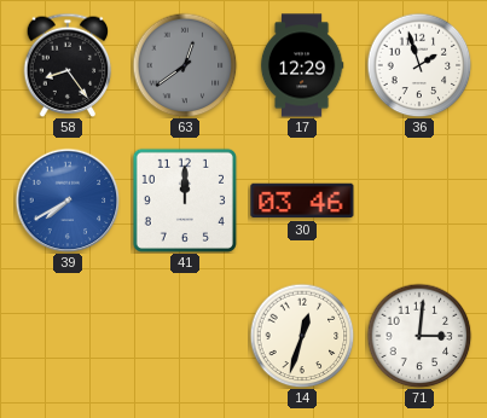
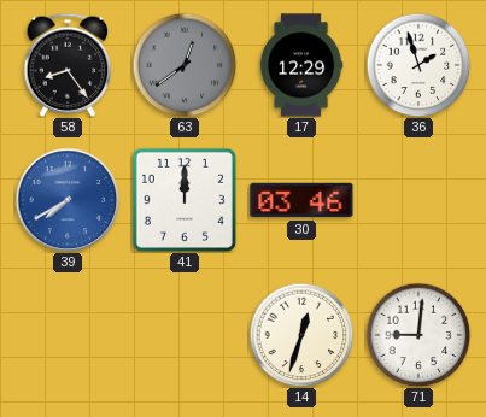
71: 3:01 -> 9:01
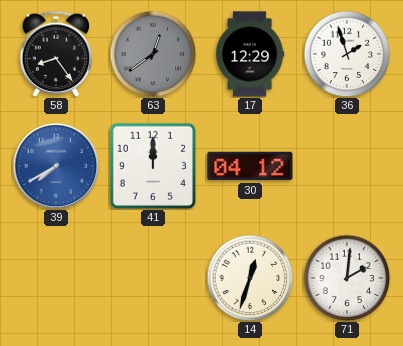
30: 03:46 -> 04:12
71: 9:01 -> 2:01
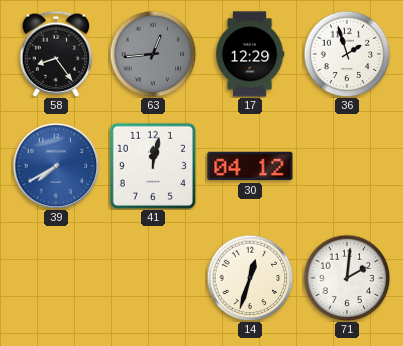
63: 12:39 -> 12:44
41: 12:00 -> 12:02
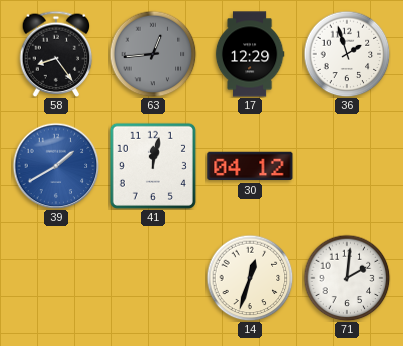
39: 7:40 -> 1:40
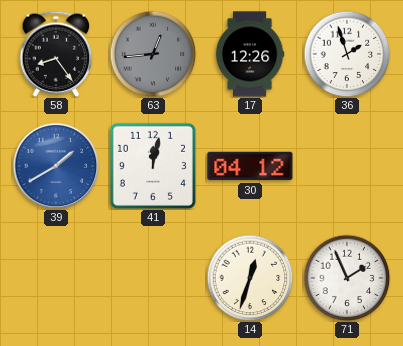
17: 12:29 -> 12:26
71: 2:01 -> 1:56
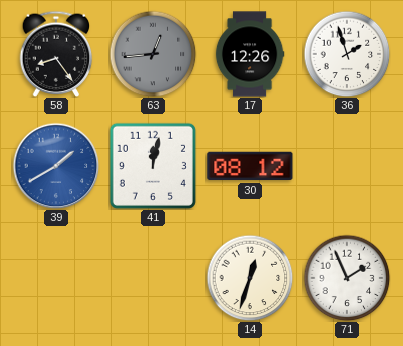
30: 04:12 -> 08:12
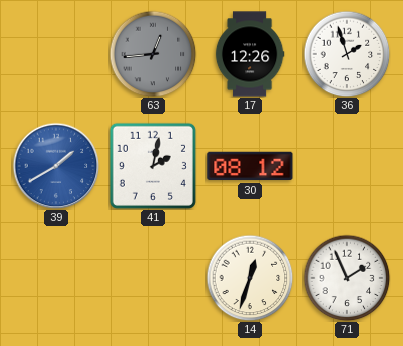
58: 8:24 -> none
41: 12:02 -> 2:02
